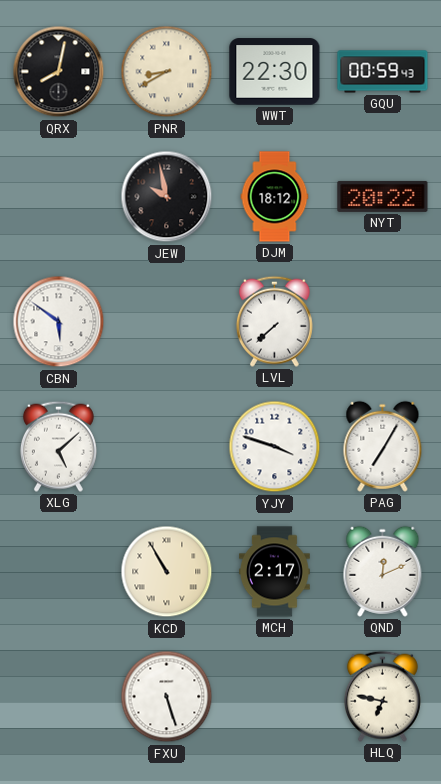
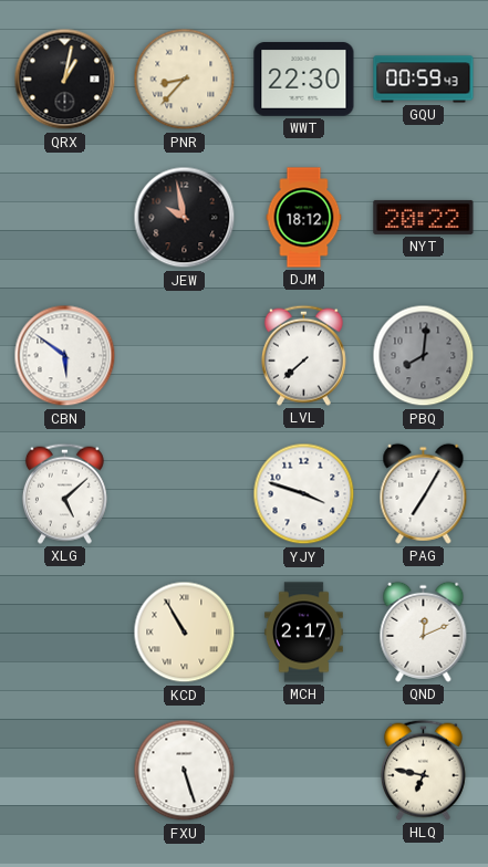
QRX: 8:02 -> 1:02
PNR: 8:40 -> 8:37
PBQ: none -> 8:01
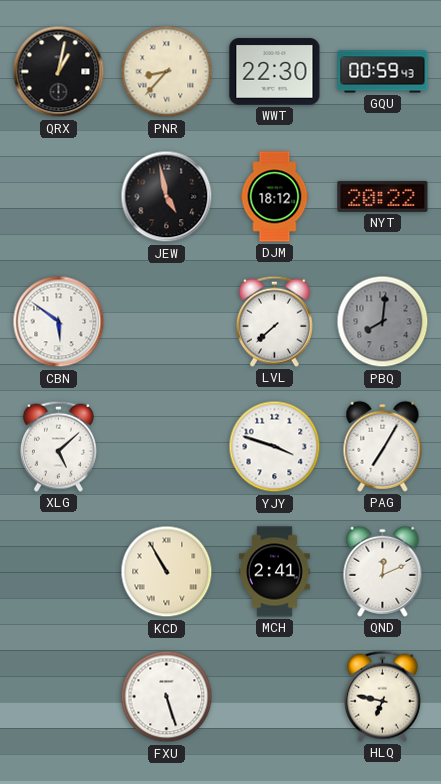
JEW: 9:58 -> 4:58
MCH: 2:17 -> 2:41
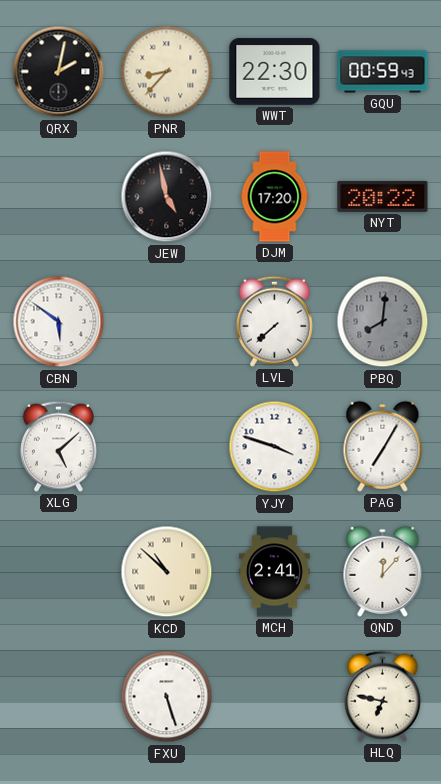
QRX: 1:02 -> 2:02
DJM: 18:12 -> 17:20
KCD: 10:55 -> 10:52
QND: 12:11 -> 12:07
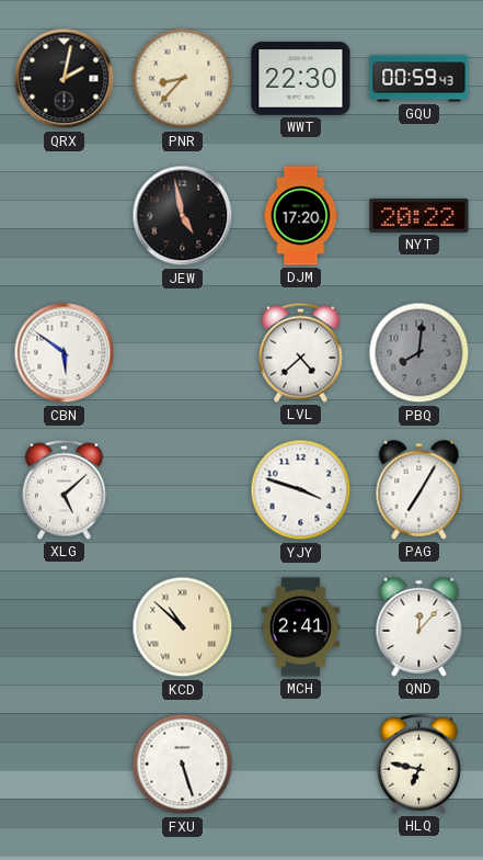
LVL: 7:38 -> 4:38
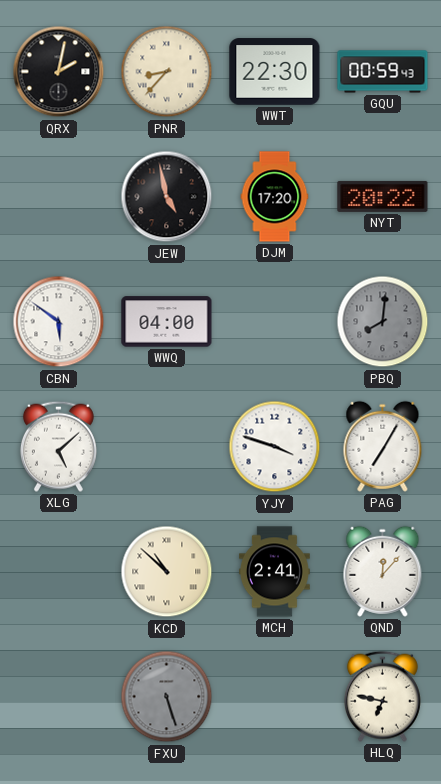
WWQ: none -> 04:00
LVL: 4:38 -> none
FXU dial: white -> grey
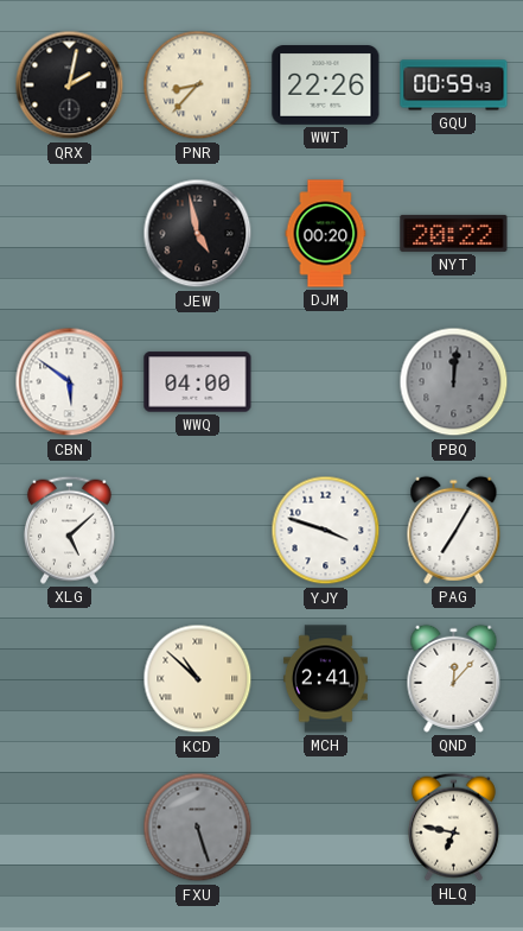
WWT: 22:30 -> 22:26
DJM: 17:20 -> 00:20
PBQ: 8:01 -> 12:01
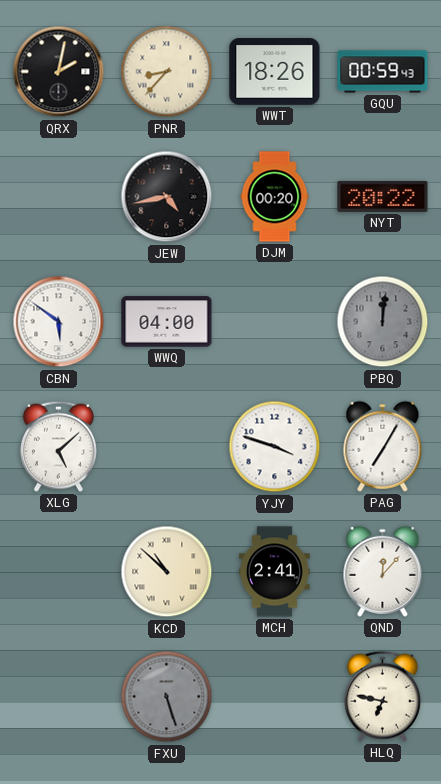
WWT: 22:26 -> 18:26
JEW: 4:58 -> 4:43
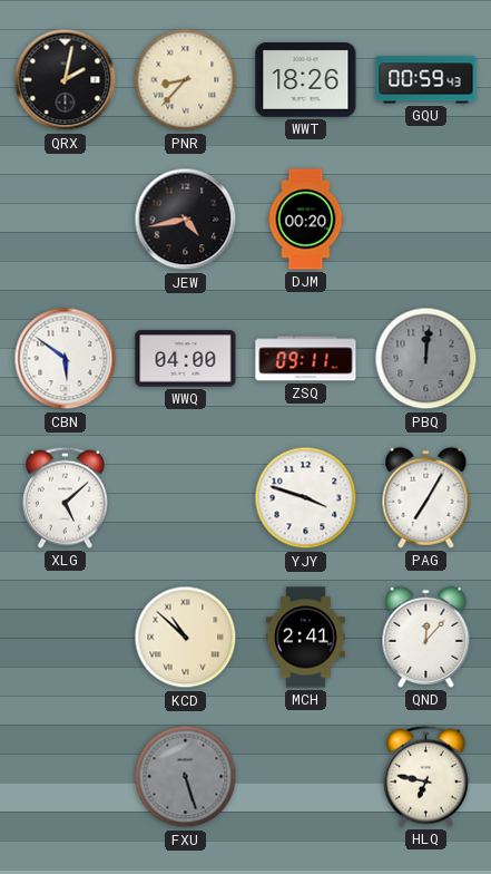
NYT: 20:22 -> none
ZSQ: none -> 09:11
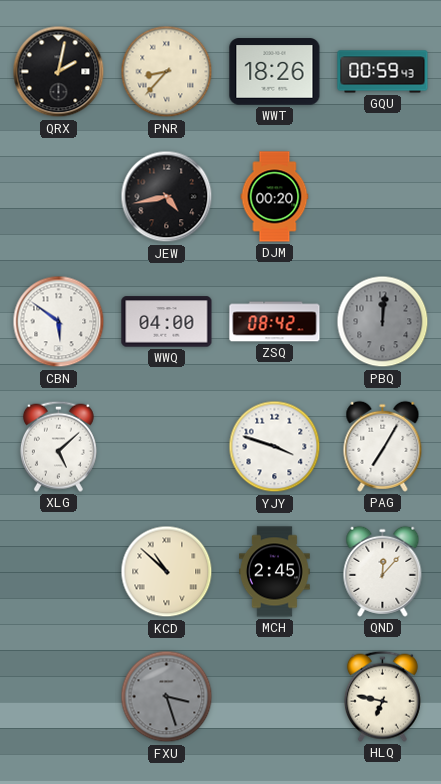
ZSQ: 09:11 -> 08:42
MCH: 2:41 -> 2:45
FXU: 5:27 -> 3:27
